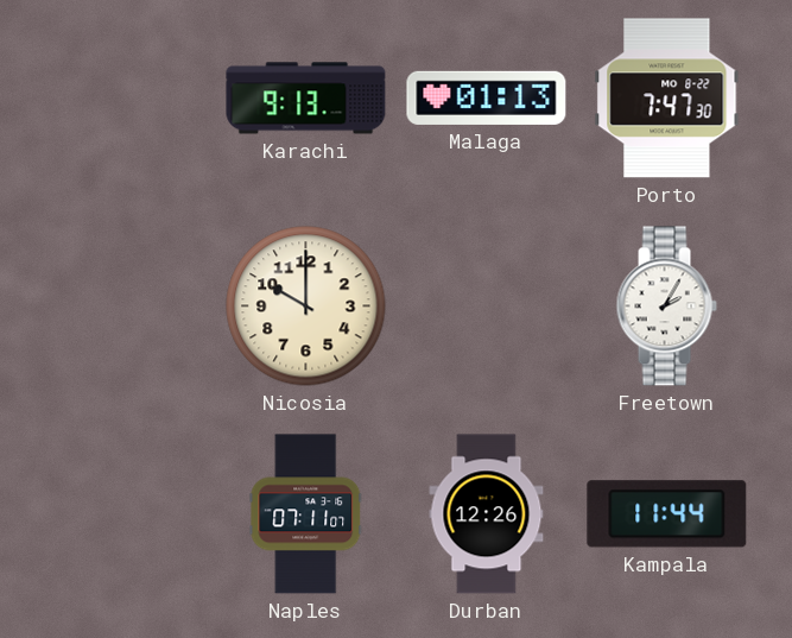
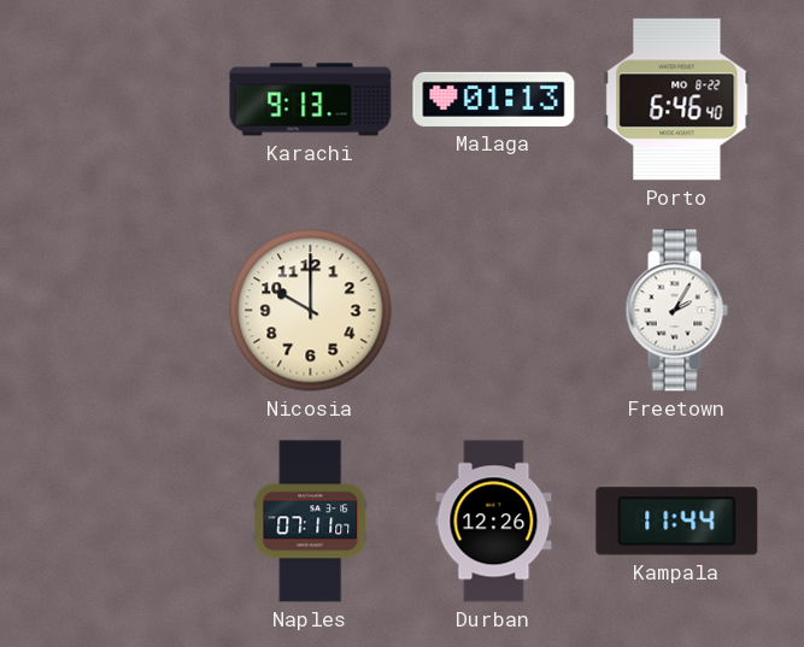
Porto: 7:47 -> 6:46
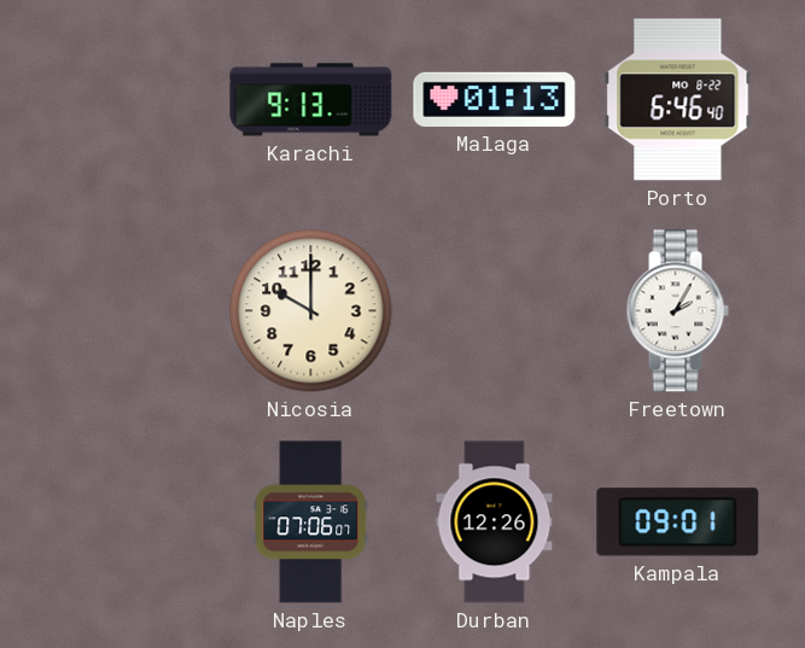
Naples: 07:11 -> 07:06
Kampala: 11:44 -> 09:01
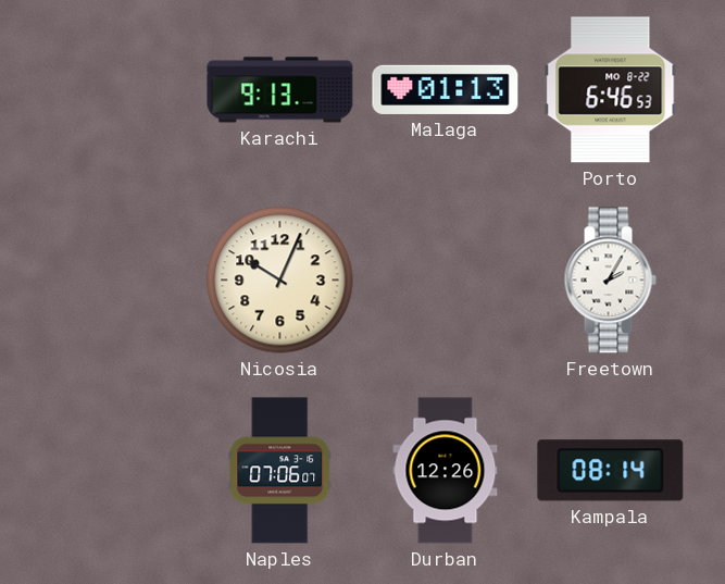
Porto: 6:46:40 -> 6:46:53
Nicosia: 10:00 -> 10:04
Kampala: 09:01 -> 08:14
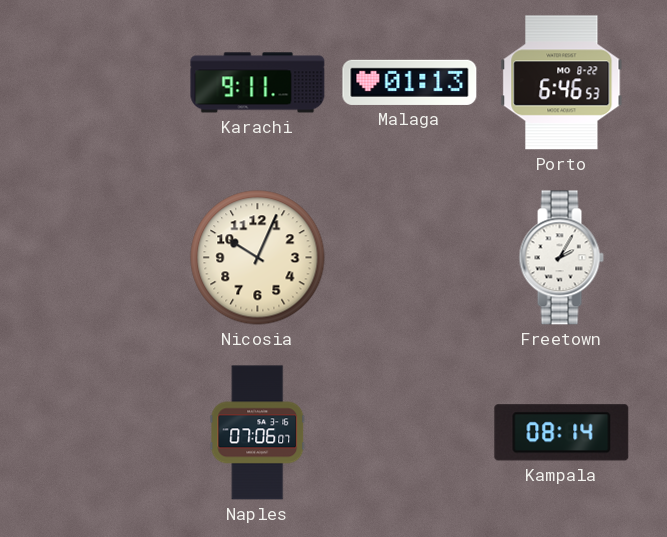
Karachi: 9:13 -> 9:11
Durban: 12:26 -> none
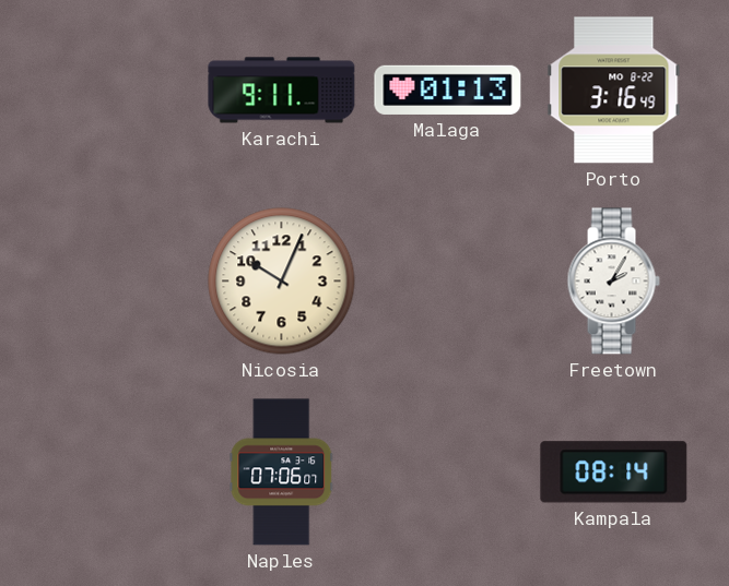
Porto: 6:46 -> 3:16
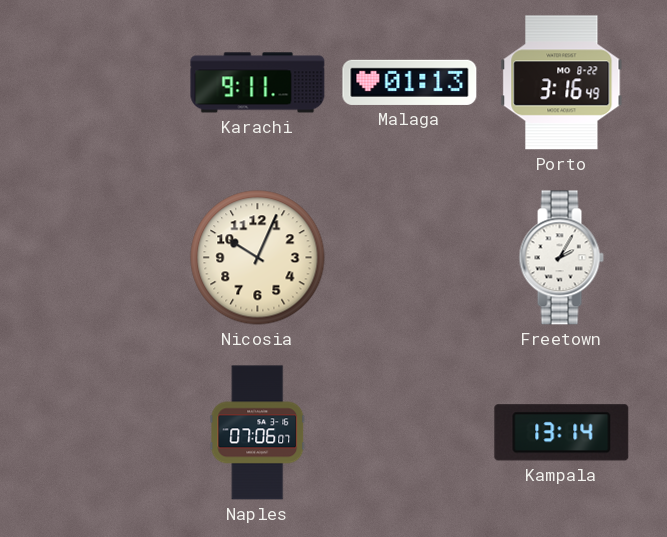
Kampala: 08:14 -> 13:14
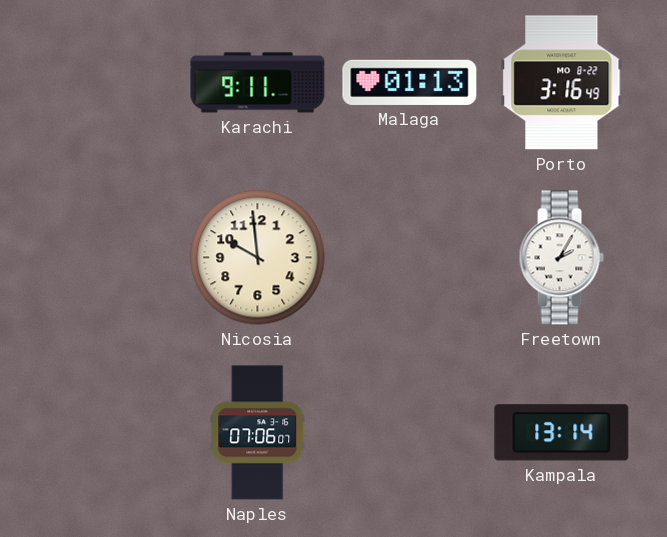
Nicosia: 10:04 -> 9:59
